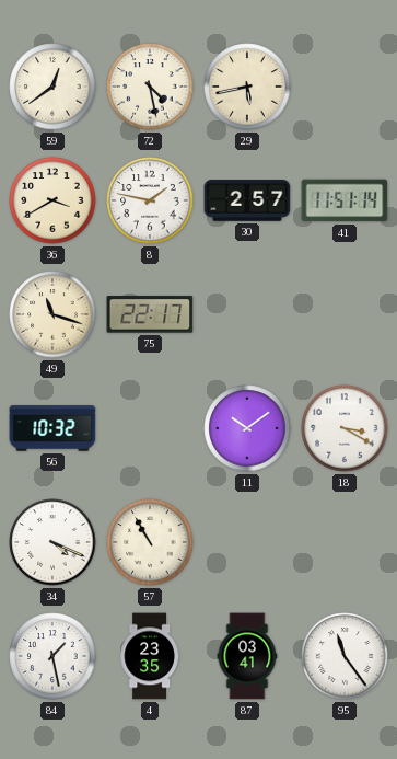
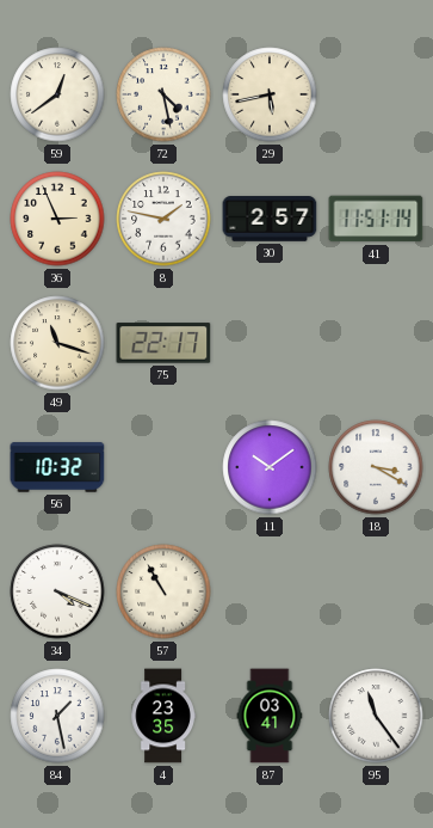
36: 3:40 -> 2:56
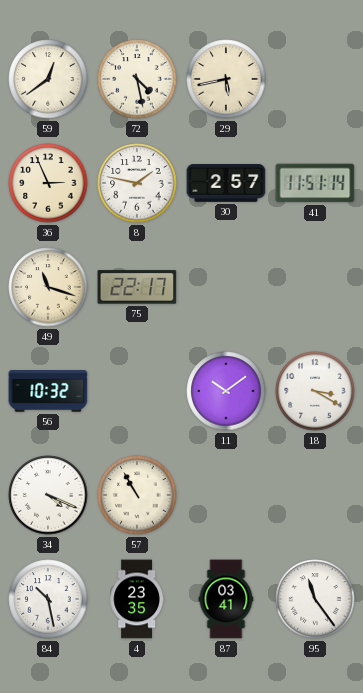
84: 1:28 -> 10:28
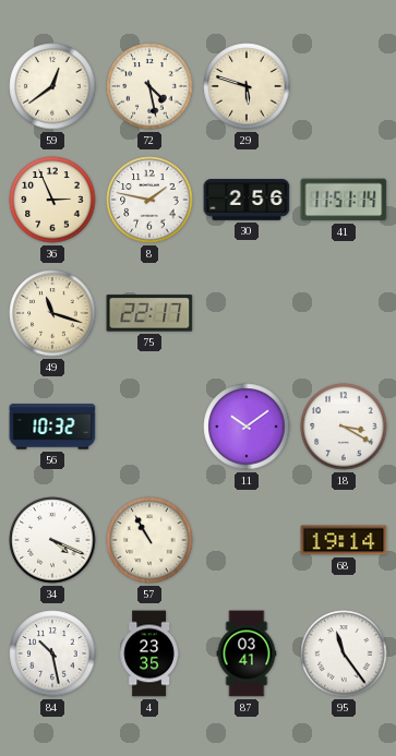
29: 5:43 -> 5:48
30: 2:57 -> 2:56
68: none -> 19:14
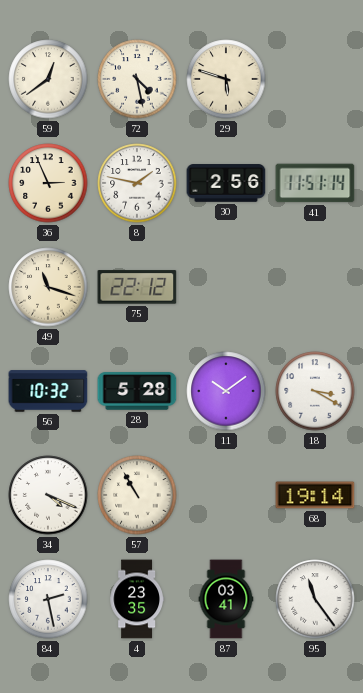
75: 22:17 -> 22:12
28: none -> 5:28
84: 10:28 -> 2:28
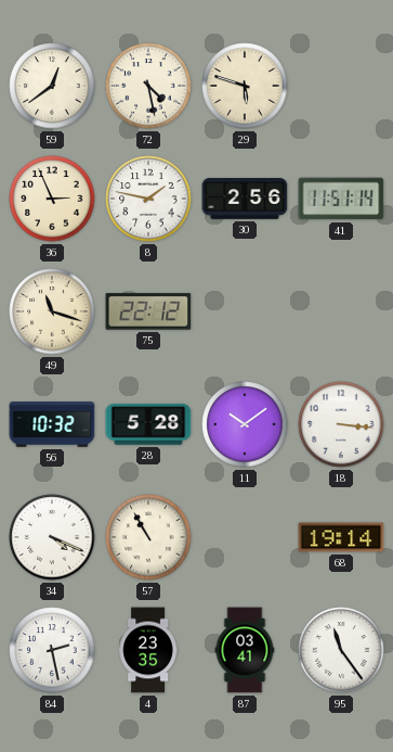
18: 3:20 -> 3:16
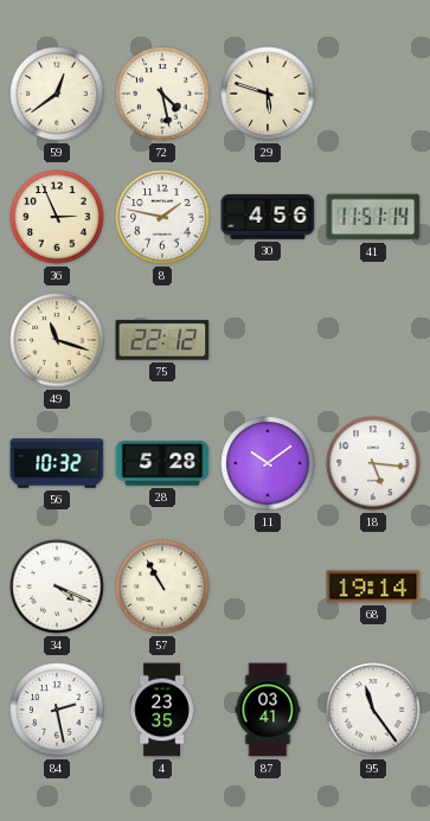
30: 2:56 -> 4:56
18: 3:16 -> 5:16
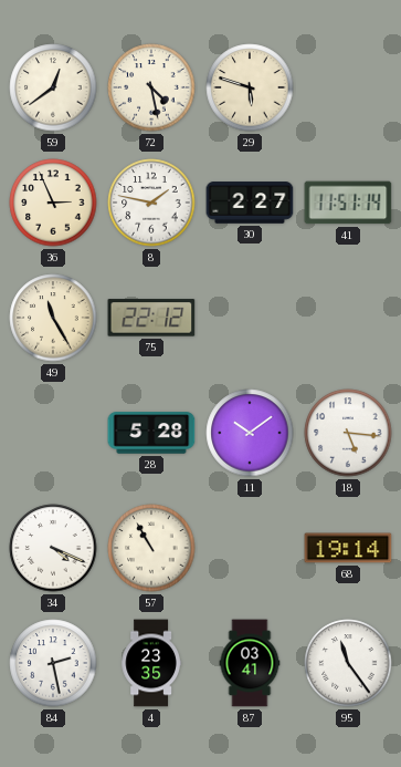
30: 4:56 -> 2:27
49: 11:18 -> 11:25
56: 10:32 -> none
